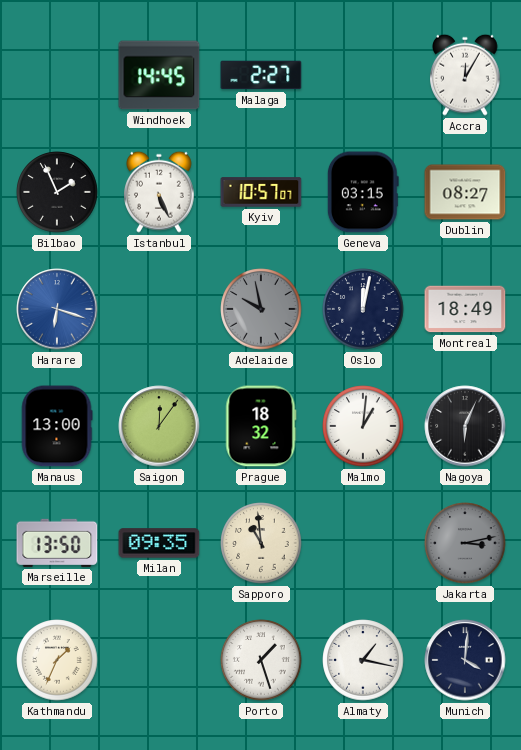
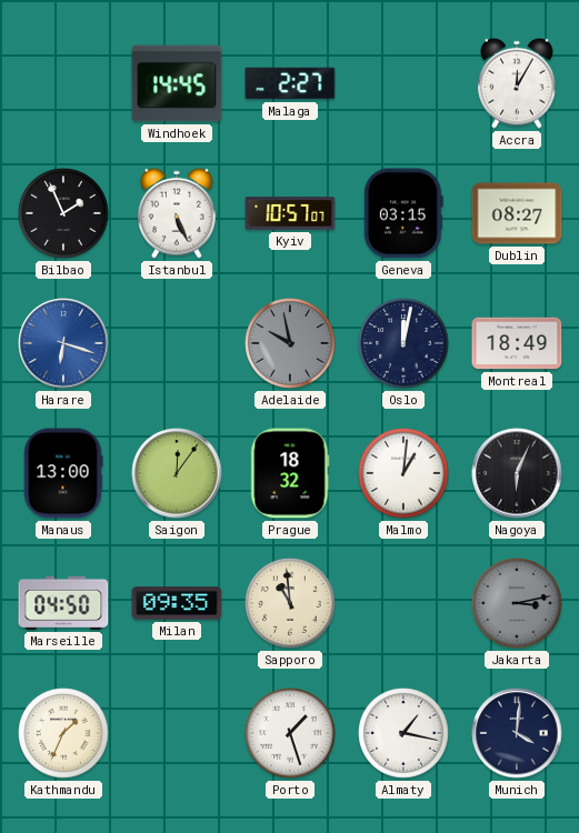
Marseille: 13:50 -> 04:50
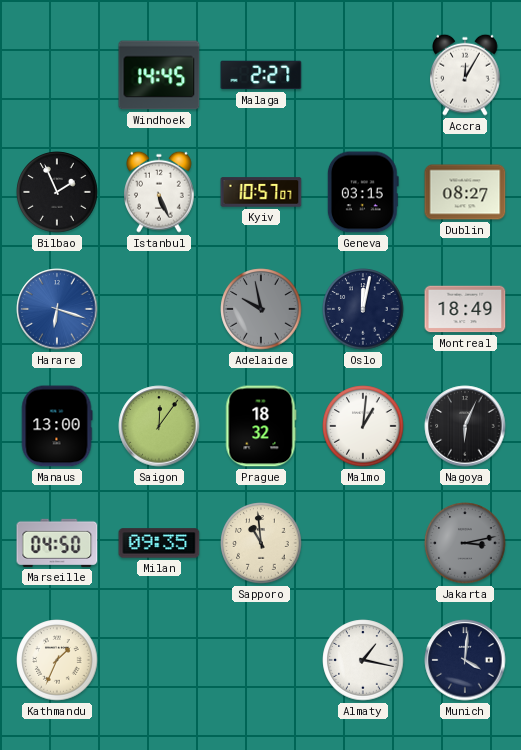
Porto: 1:27 -> none
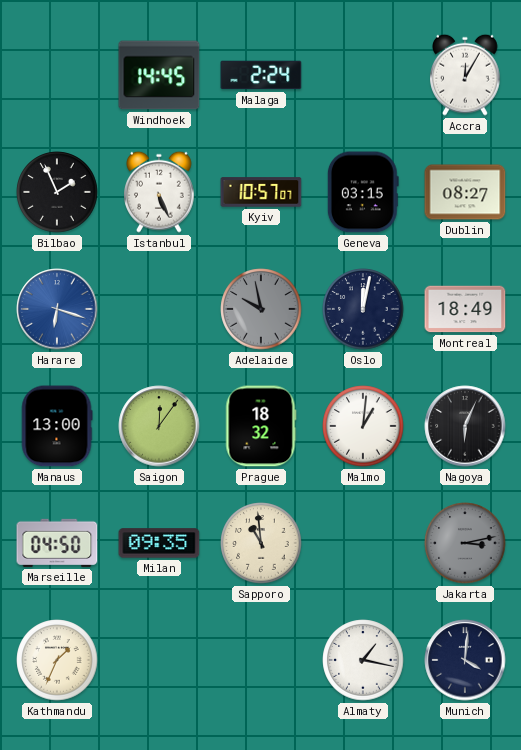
Malaga: 2:27 -> 2:24
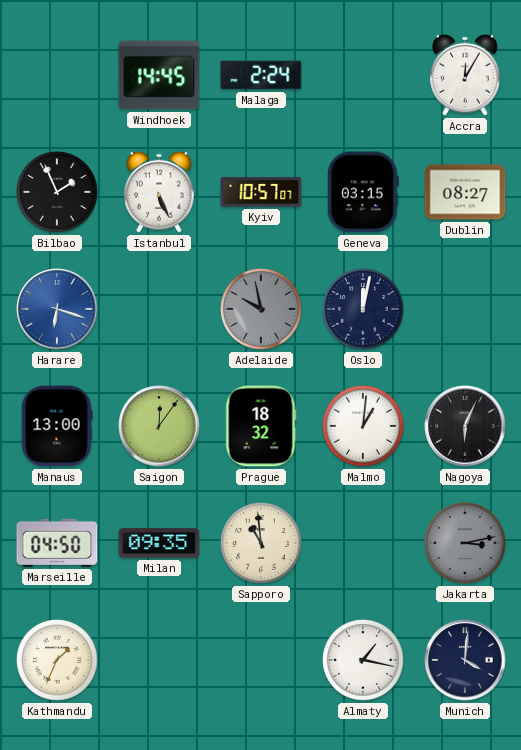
Montreal: 18:49 -> none
